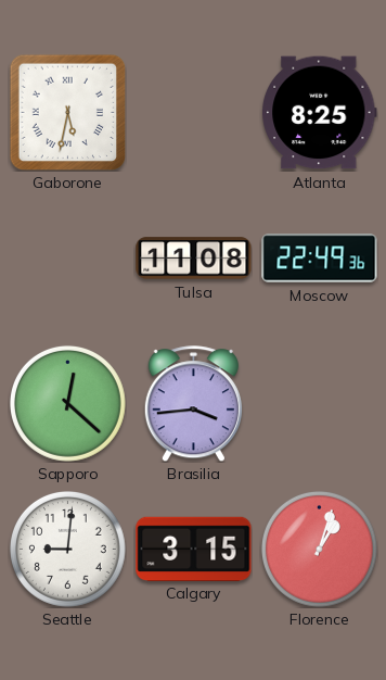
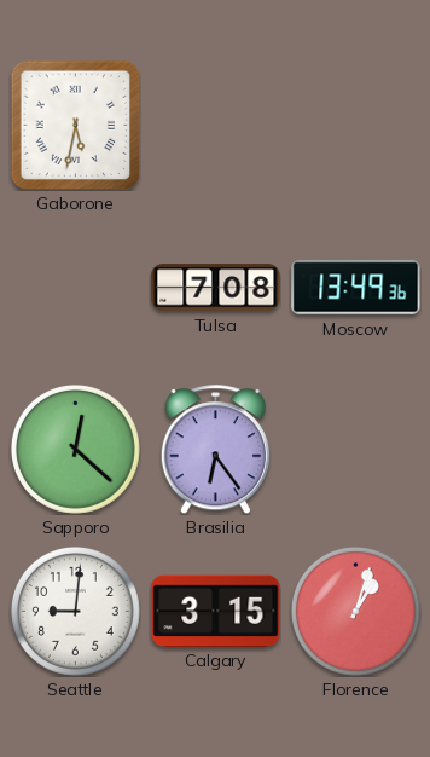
Atlanta: 8:25 -> none
Tulsa: 11:08 -> 7:08
Moscow: 22:49 -> 13:49
Brasilia: 3:44 -> 6:24
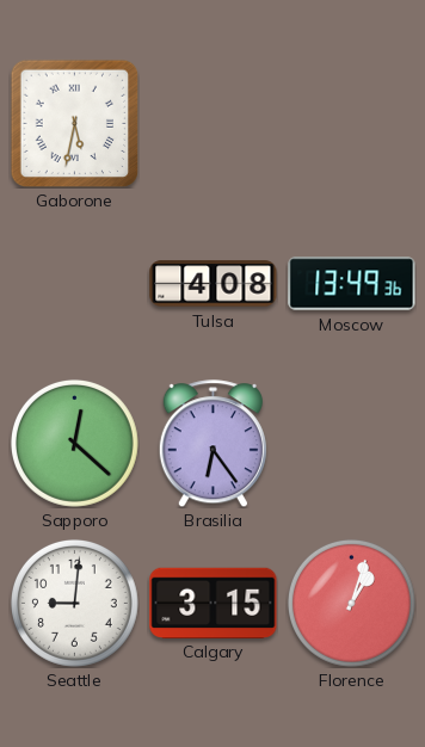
Tulsa: 7:08 -> 4:08
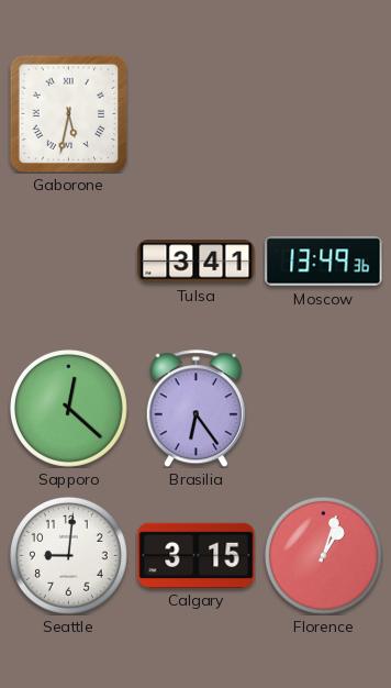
Tulsa: 4:08 -> 3:41
